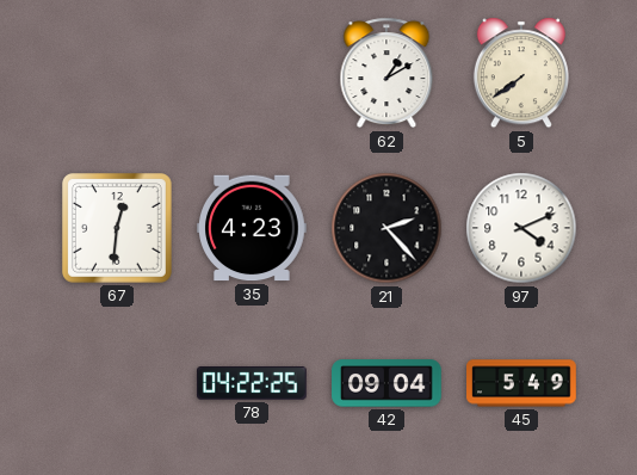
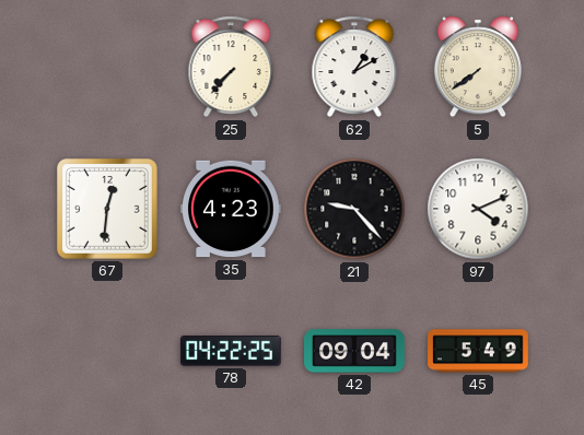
25: none -> 7:37
21: 2:23 -> 9:23
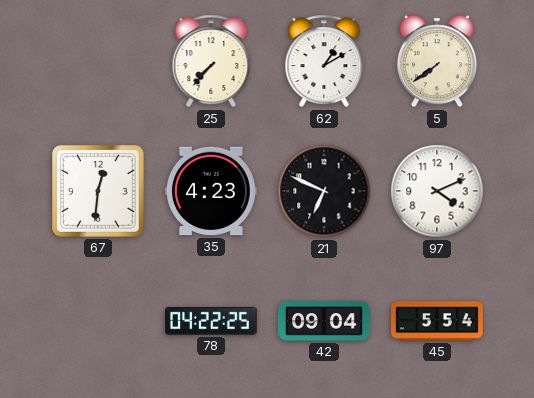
21: 9:23 -> 6:49
45: 5:49 -> 5:54
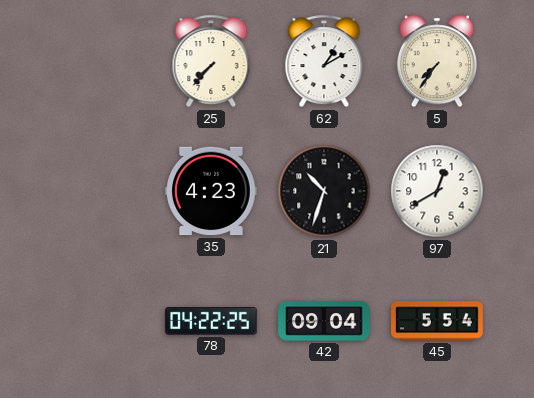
5: 7:39 -> 7:36
67: 12:31 -> none
21: 6:49 -> 10:33
97: 4:11 -> 12:40
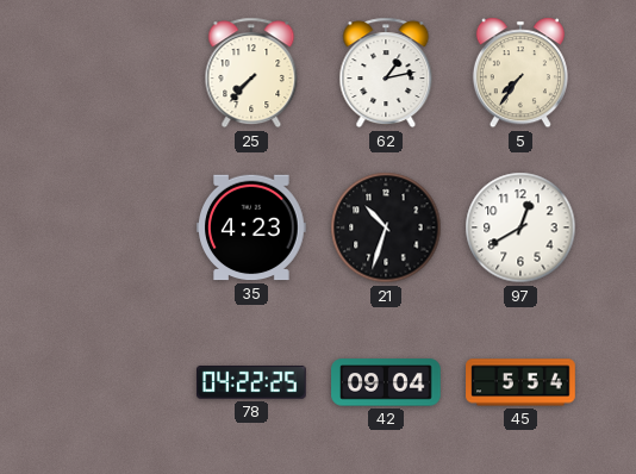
62: 1:10 -> 1:13
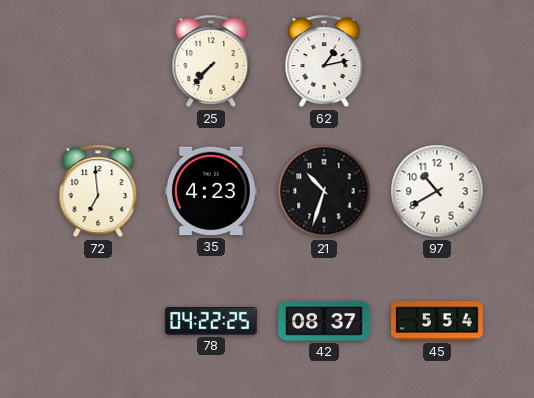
5: 7:36 -> none
72: none -> 6:59
97: 12:40 -> 10:40
42: 09:04 -> 08:37
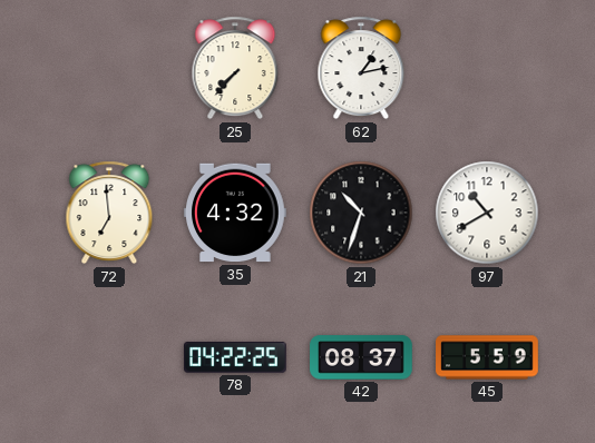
35: 4:23 -> 4:32
45: 5:54 -> 5:59
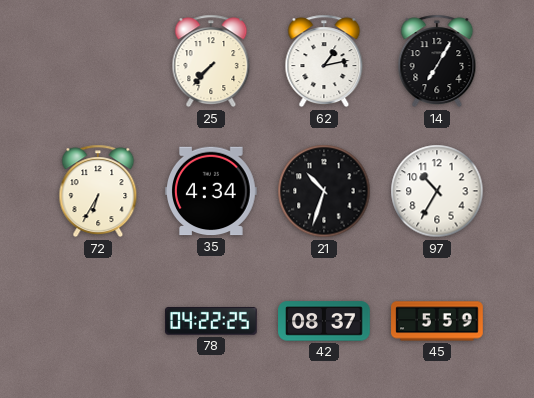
14: none -> 7:05
72: 6:59 -> 6:35
35: 4:32 -> 4:34
97: 10:40 -> 10:35
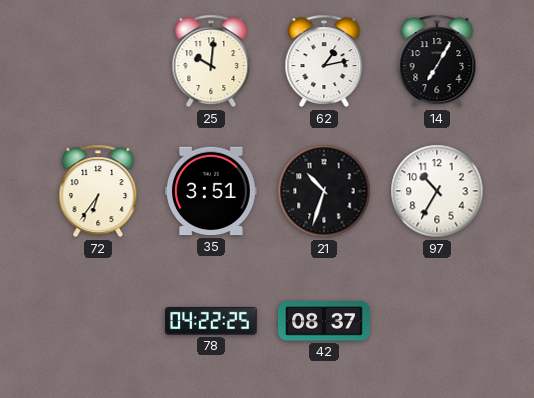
25: 7:37 -> 10:01
72: 6:35 -> 6:36
35: 4:34 -> 3:51
45: 5:59 -> none
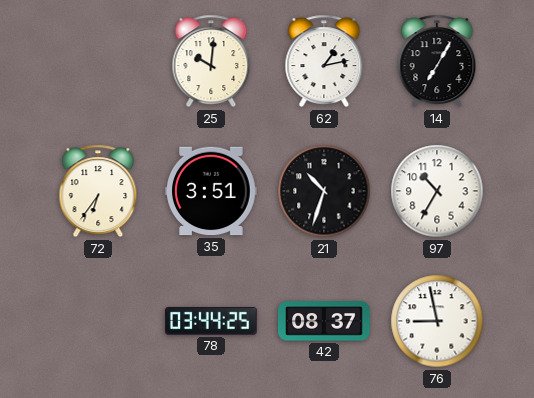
78: 04:22 -> 03:44
76: none -> 8:58
